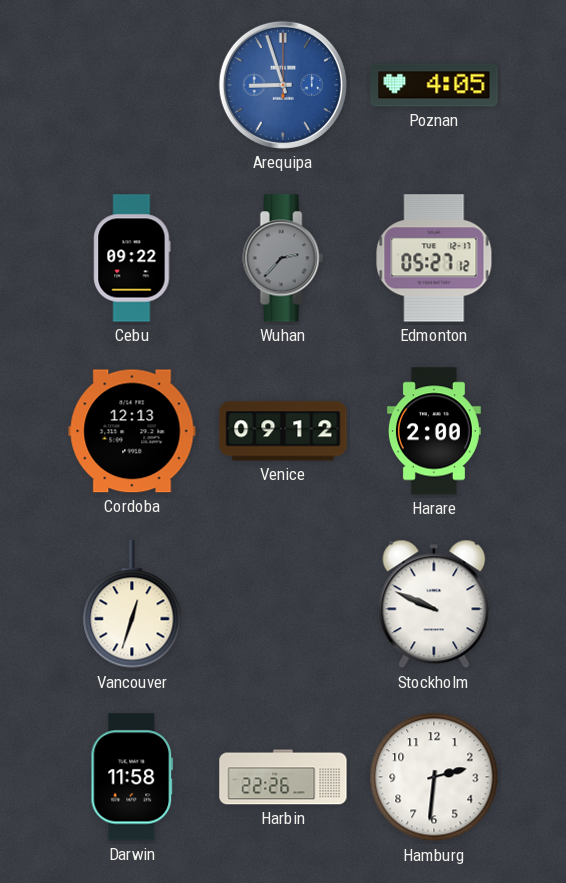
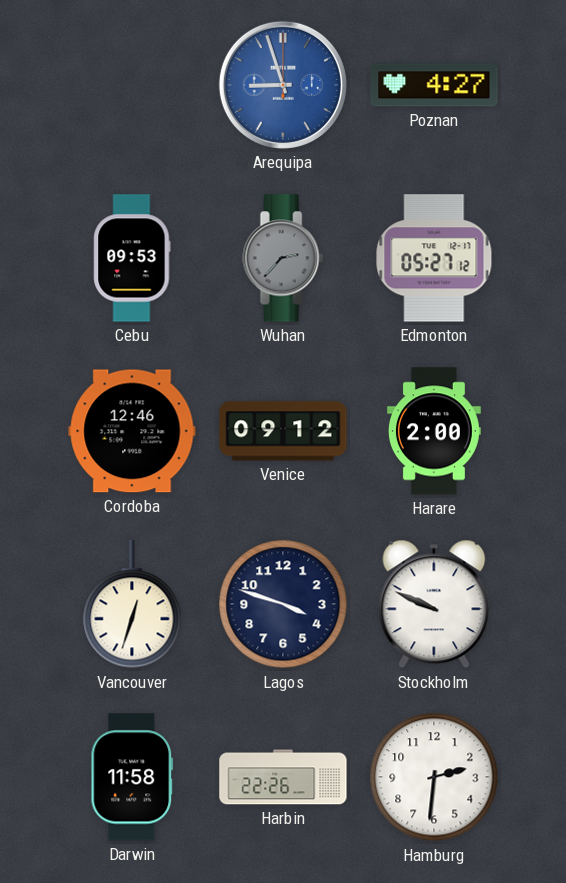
Poznan: 4:05 -> 4:27
Cebu: 09:22 -> 09:53
Cordoba: 12:13 -> 12:46
Lagos: none -> 3:48
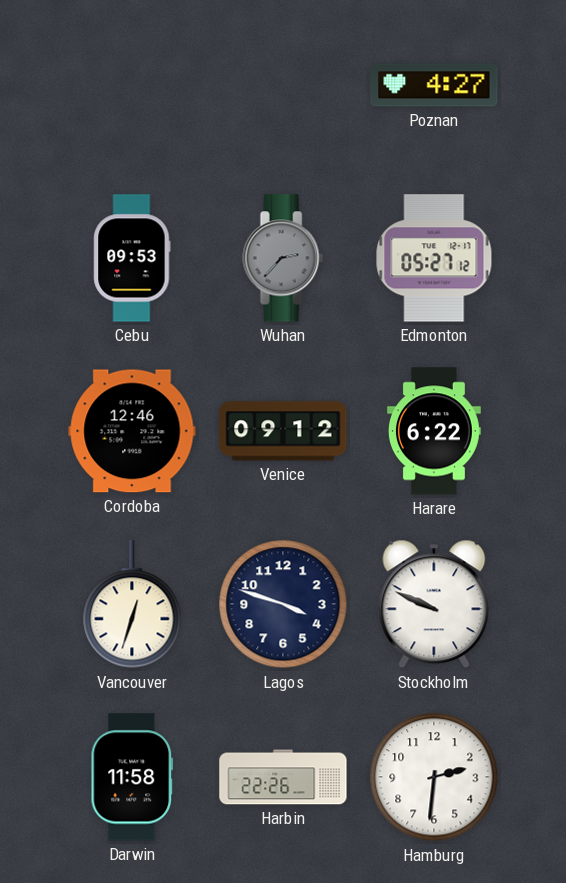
Arequipa: 8:57 -> none
Harare: 2:00 -> 6:22
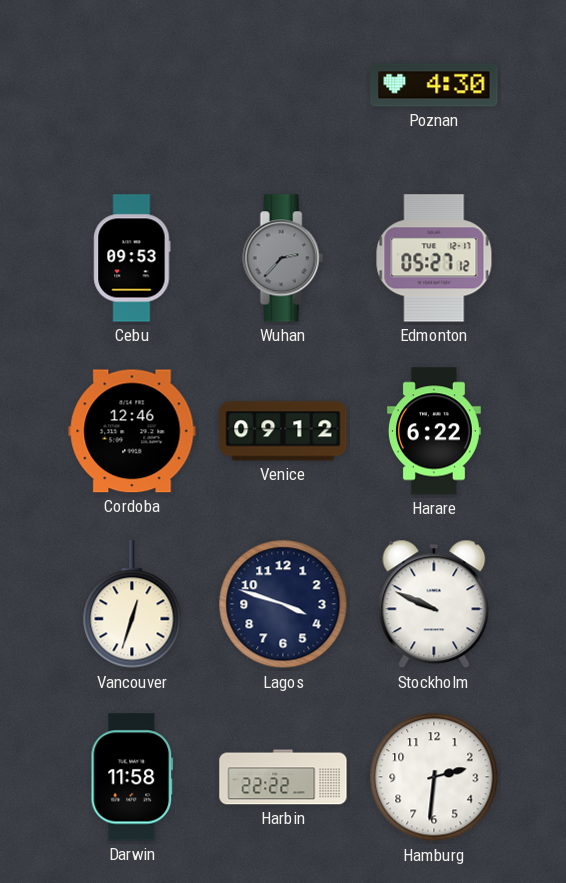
Poznan: 4:27 -> 4:30
Harbin: 22:26 -> 22:22
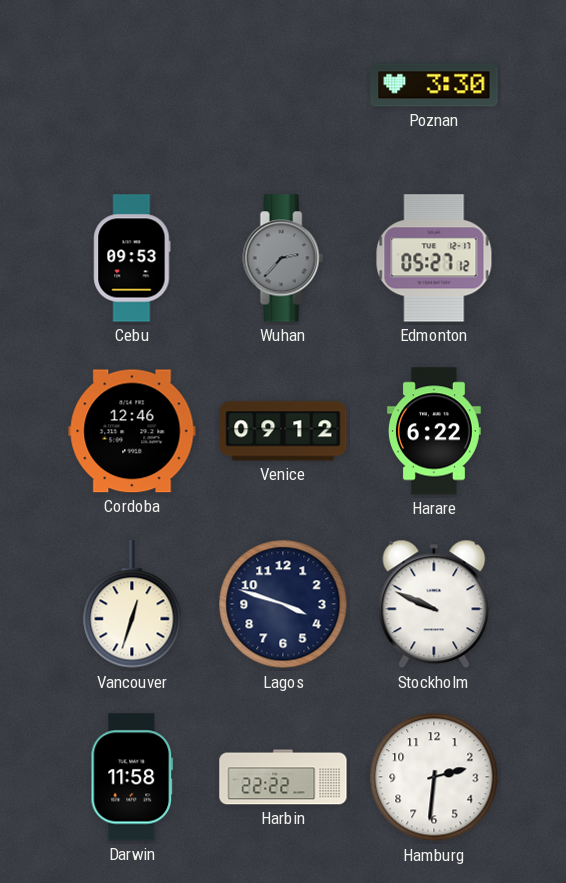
Poznan: 4:30 -> 3:30
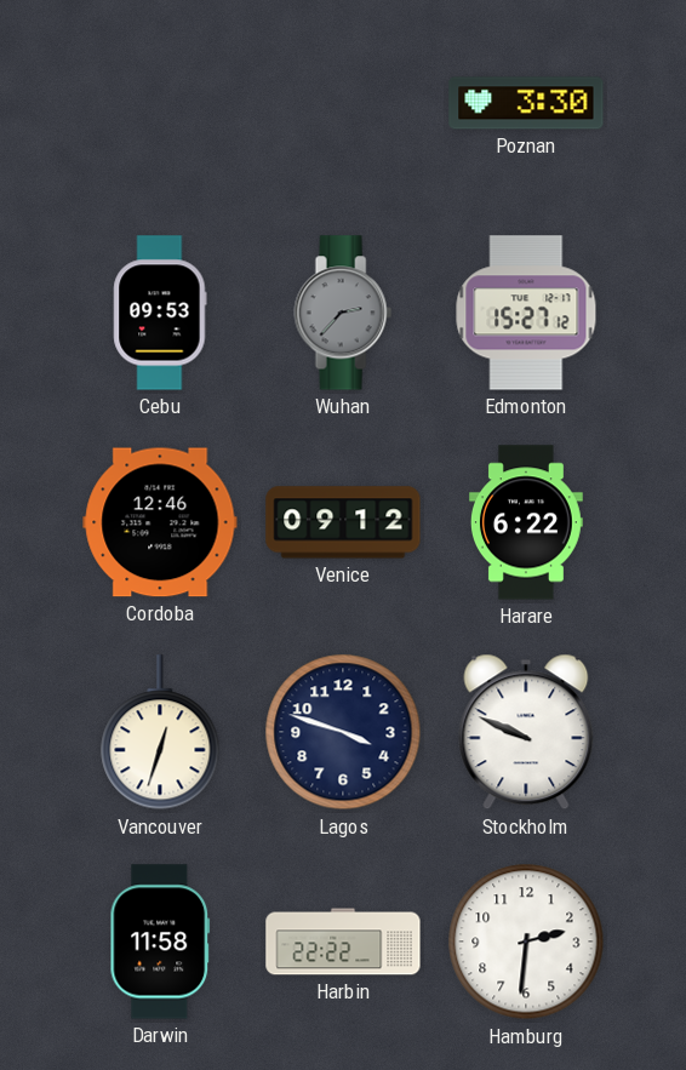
Edmonton: 05:27 -> 15:27
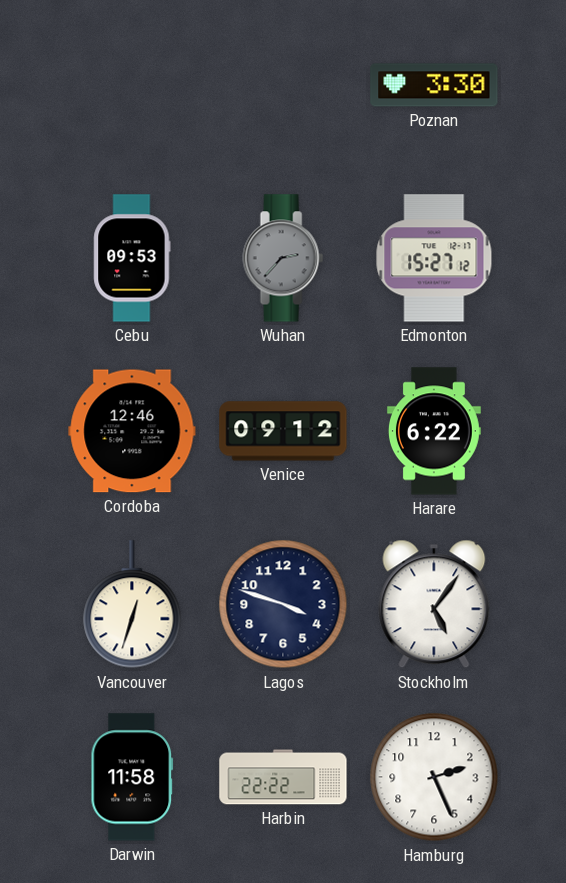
Stockholm: 9:49 -> 5:06
Hamburg: 2:31 -> 2:26
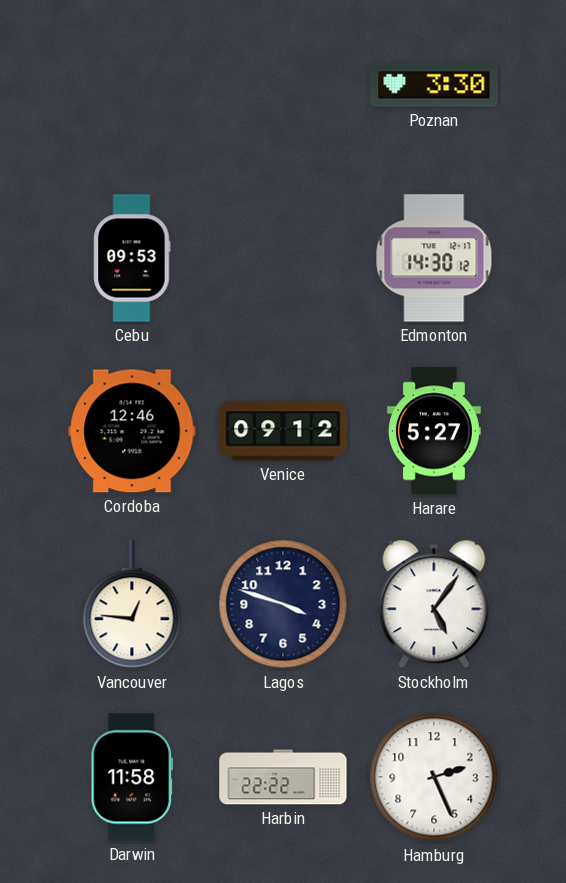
Wuhan: 2:37 -> none
Edmonton: 15:27 -> 14:30
Harare: 6:22 -> 5:27
Vancouver: 12:33 -> 12:46
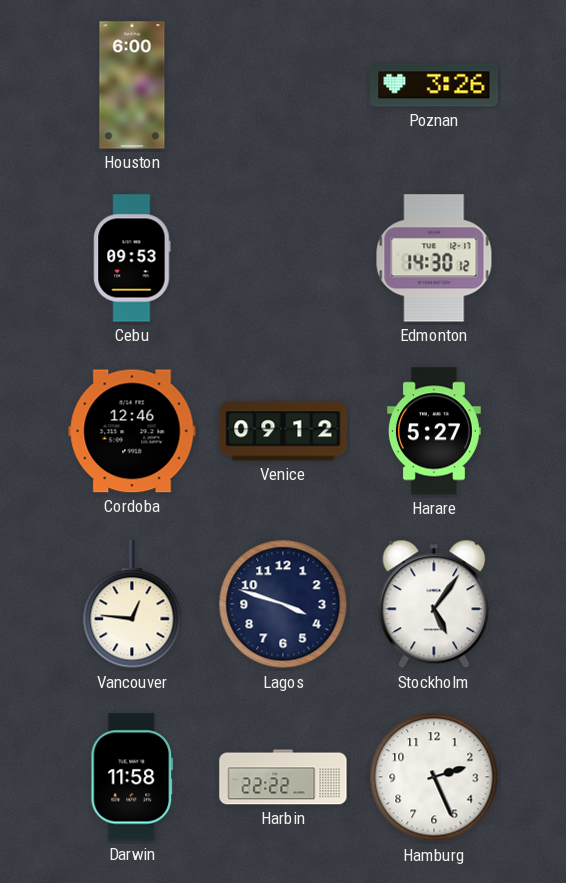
Houston: none -> 6:00
Poznan: 3:30 -> 3:26
